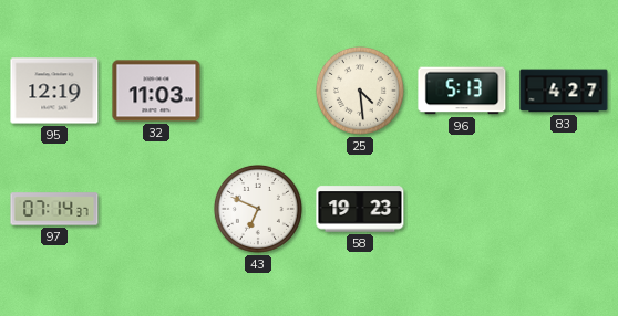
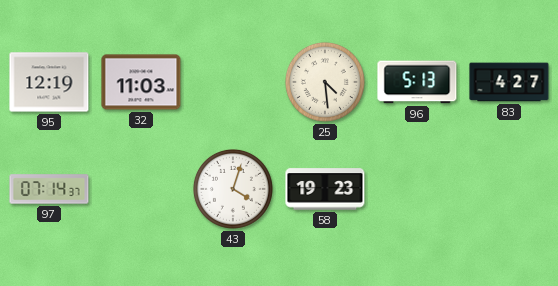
43: 6:49 -> 4:03
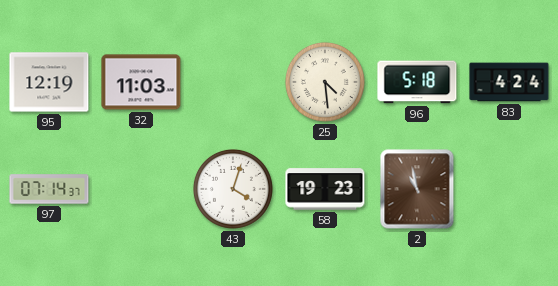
96: 5:13 -> 5:18
83: 4:27 -> 4:24
2: none -> 10:58
